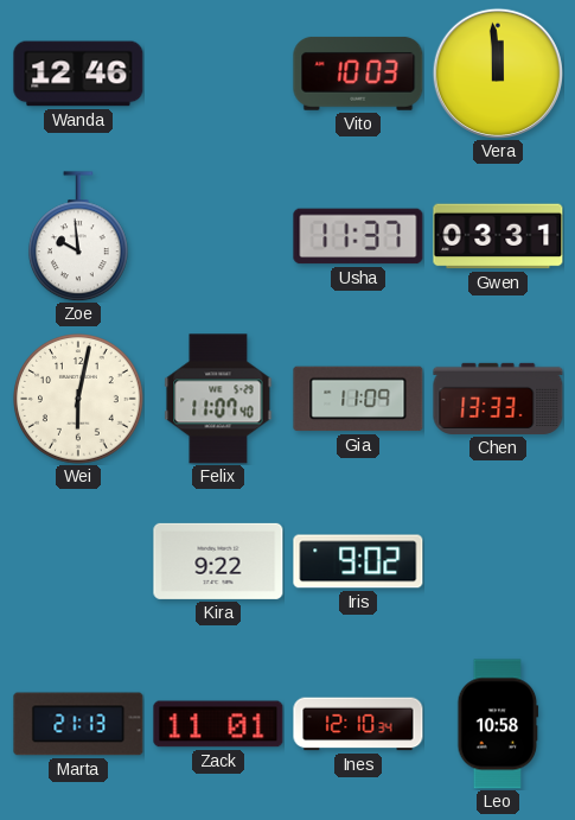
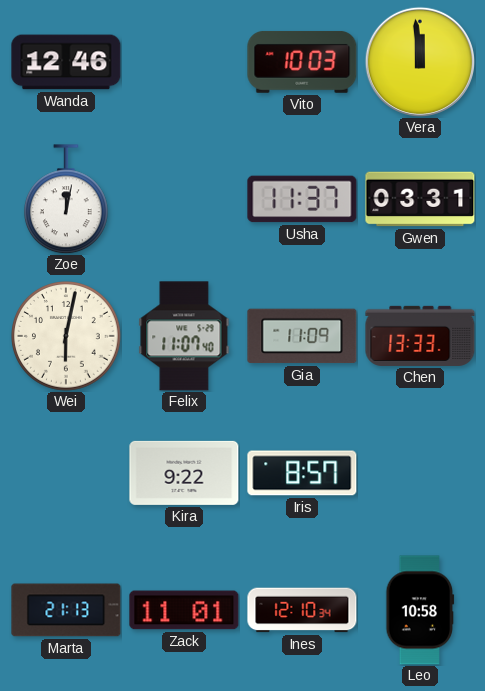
Zoe: 9:59 -> 12:02
Iris: 9:02 -> 8:57
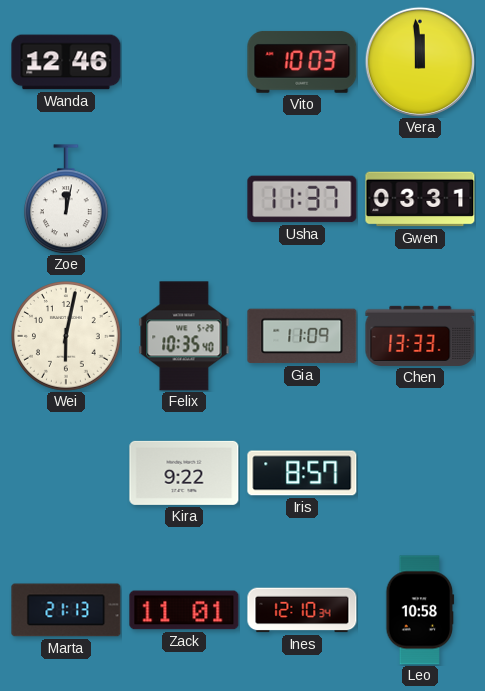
Felix: 11:07 -> 10:35
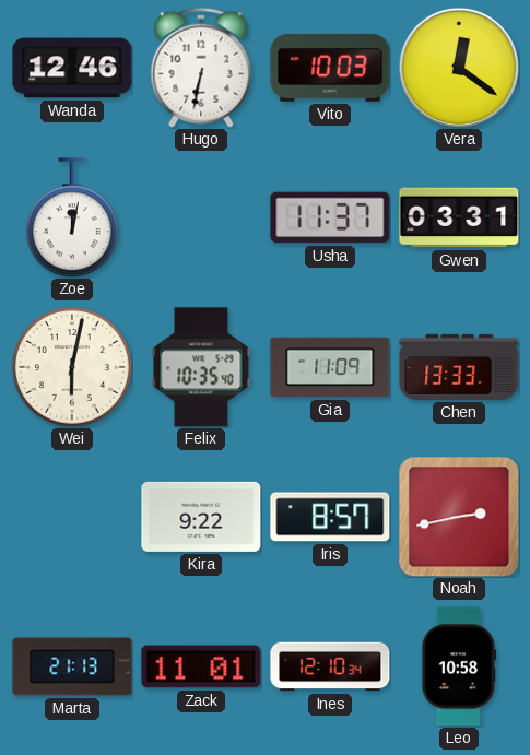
Hugo: none -> 6:32
Vera: 11:59 -> 12:21
Noah: none -> 2:43
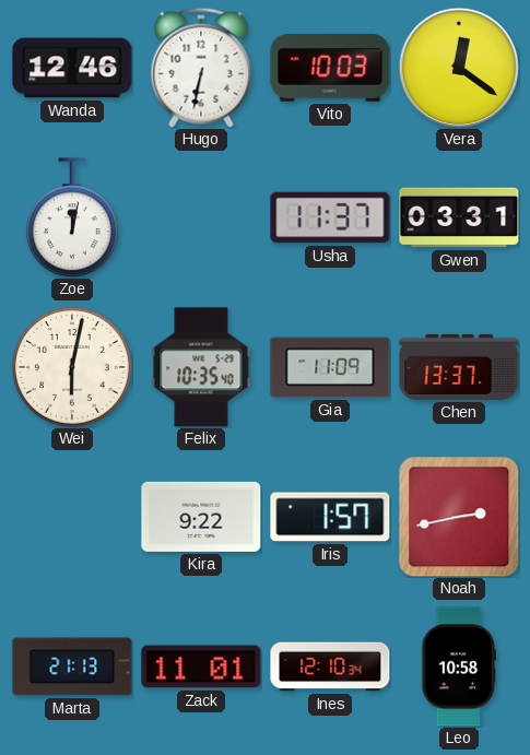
Chen: 13:33 -> 13:37
Iris: 8:57 -> 1:57
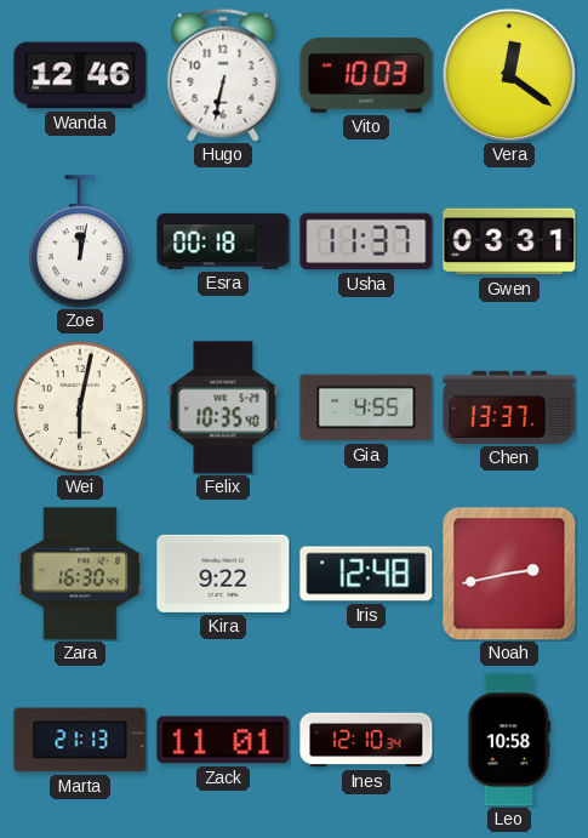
Esra: none -> 00:18
Gia: 11:09 -> 4:55
Zara: none -> 16:30
Iris: 1:57 -> 12:48
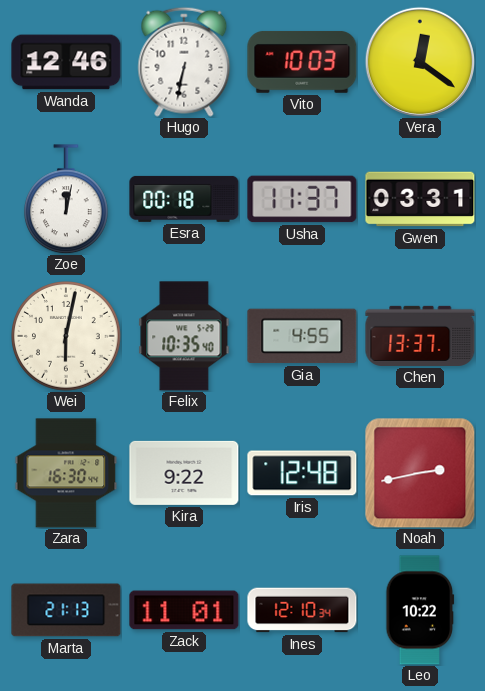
Leo: 10:58 -> 10:22
